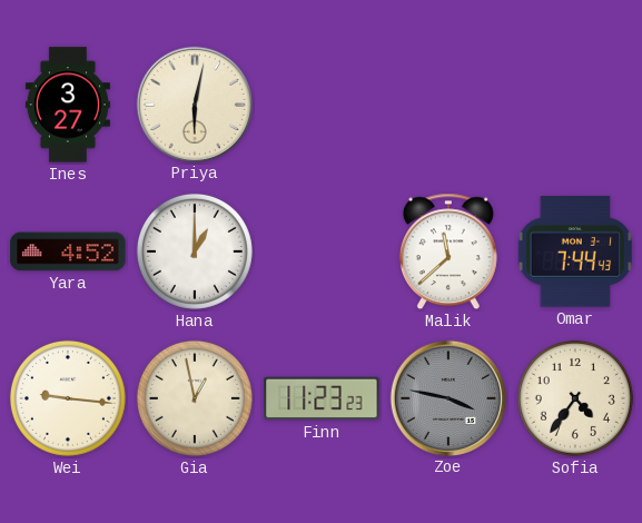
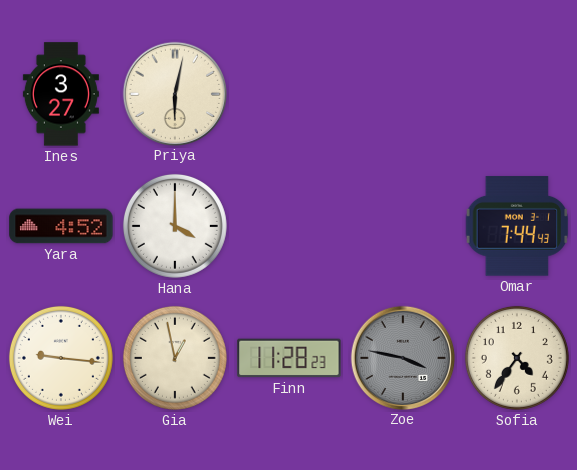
Hana: 1:00 -> 4:00
Malik: 11:38 -> none
Finn: 11:23 -> 11:28
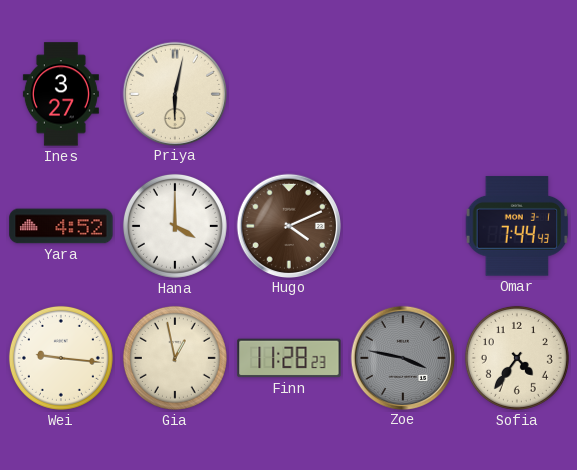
Hugo: none -> 4:11
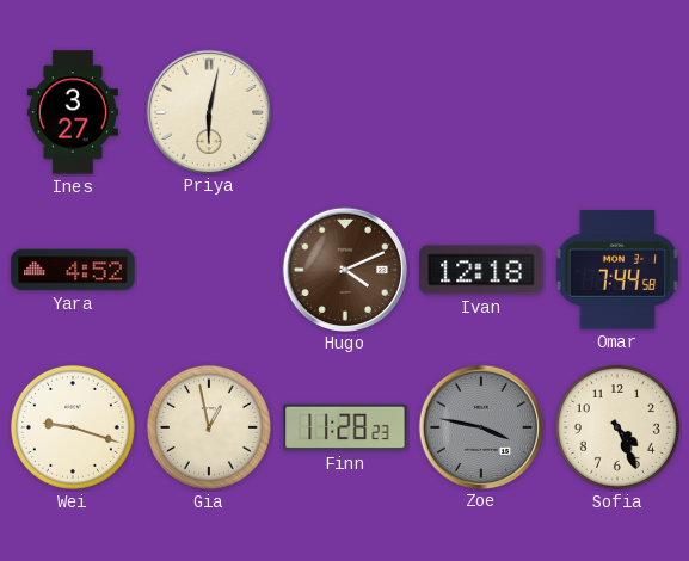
Hana: 4:00 -> none
Ivan: none -> 12:18
Omar: 7:44:43 -> 7:44:58
Wei: 9:16 -> 9:18
Sofia: 4:36 -> 4:26
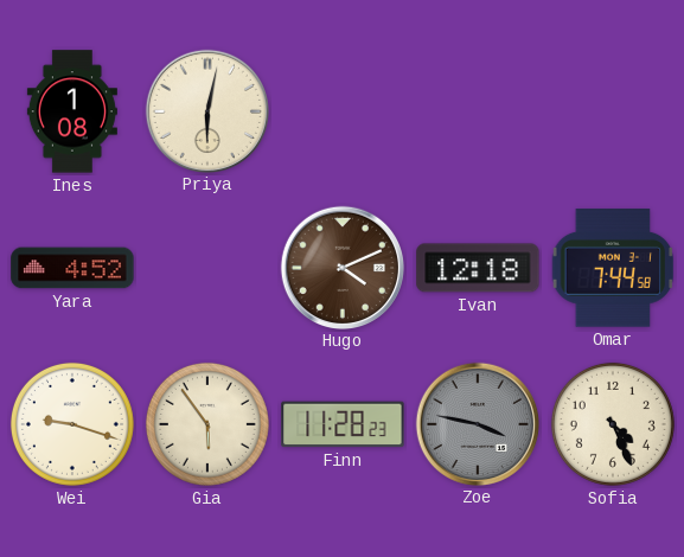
Ines: 3:27 -> 1:08
Gia: 12:58 -> 5:54
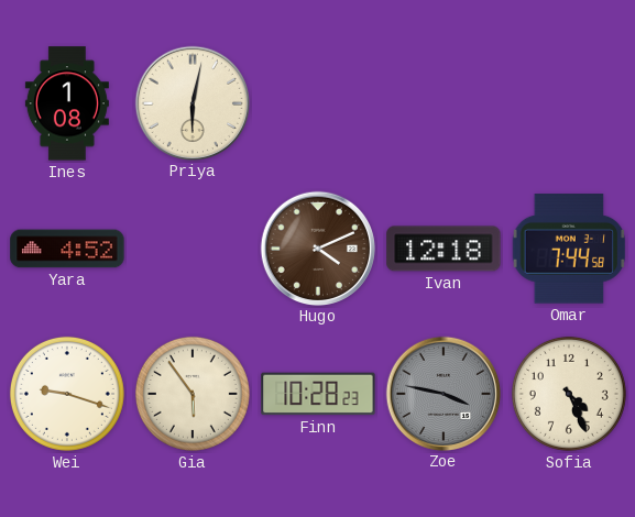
Finn: 11:28 -> 10:28
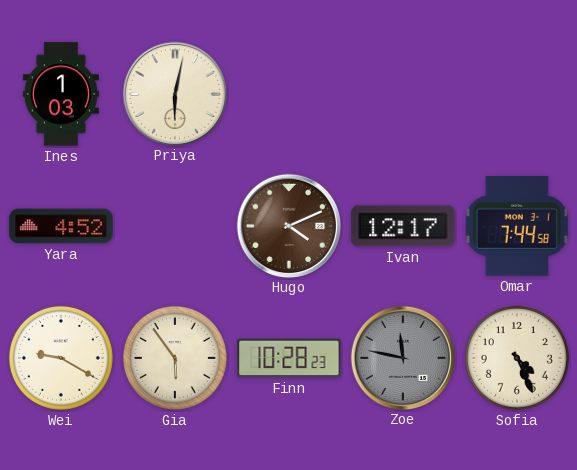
Ines: 1:08 -> 1:03
Ivan: 12:18 -> 12:17
Wei: 9:18 -> 9:20
Zoe: 3:47 -> 11:47
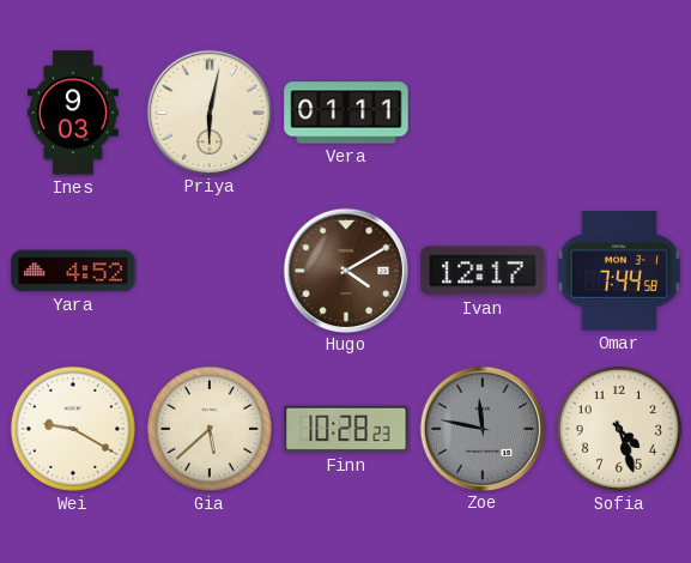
Ines: 1:03 -> 9:03
Vera: none -> 01:11
Hugo: 4:11 -> 4:10
Gia: 5:54 -> 5:38
Sofia: 4:26 -> 4:27
